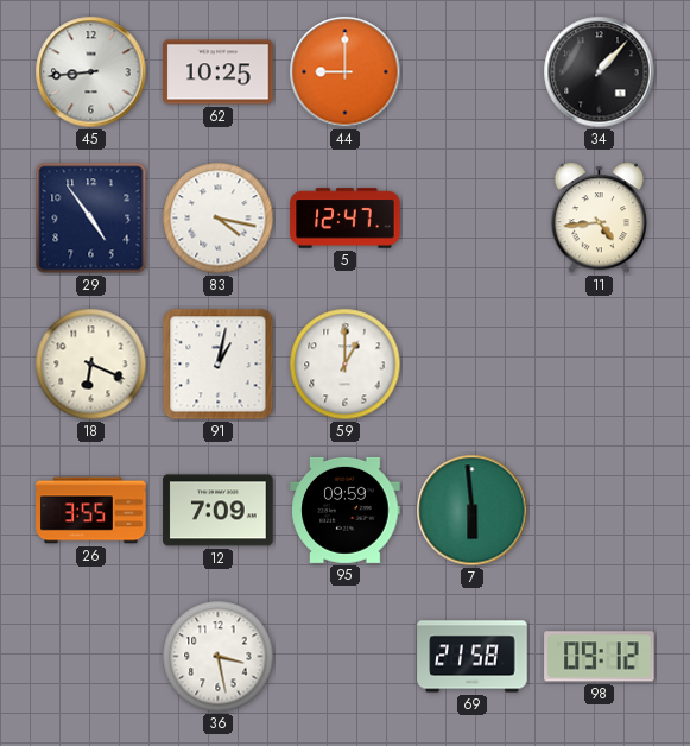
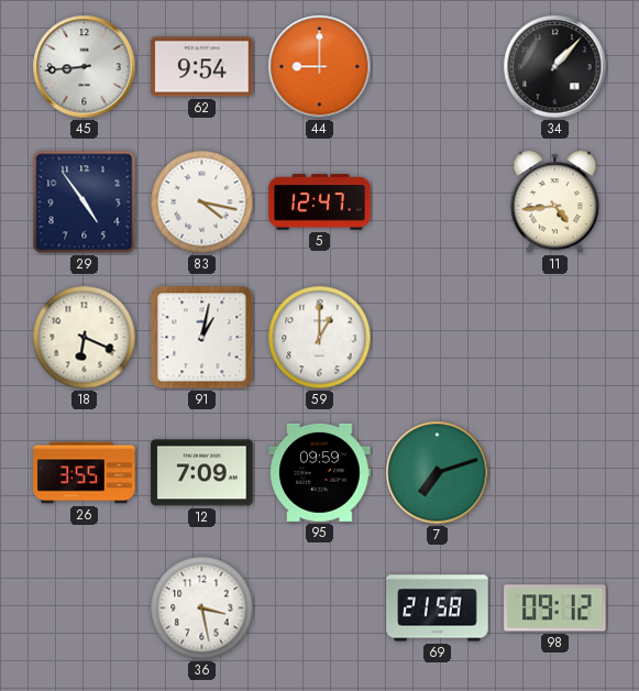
62: 10:25 -> 9:54
7: 5:59 -> 7:12
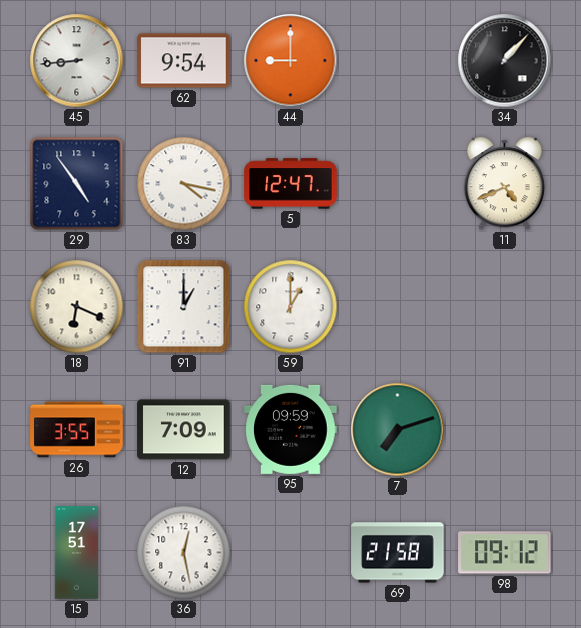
11: 4:44 -> 4:41
91: 1:02 -> 1:00
15: none -> 17:51
36: 3:28 -> 12:28
